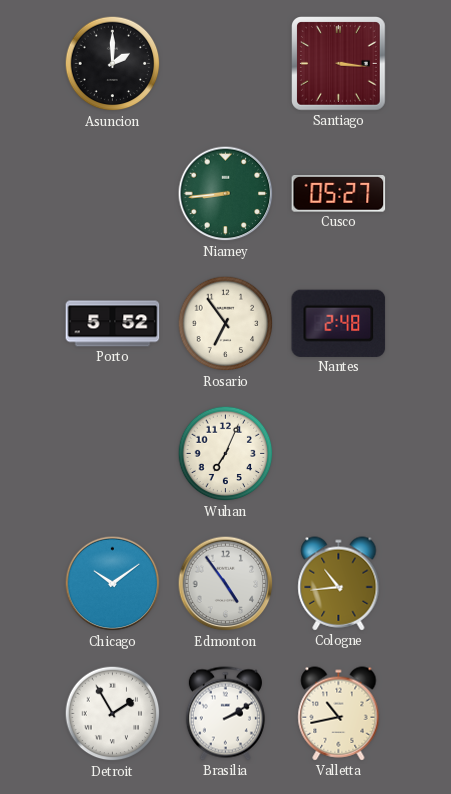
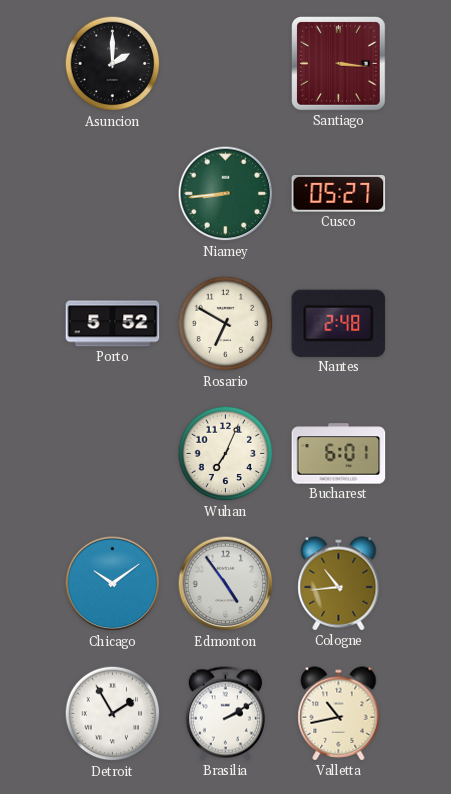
Rosario: 6:54 -> 6:50
Bucharest: none -> 6:01
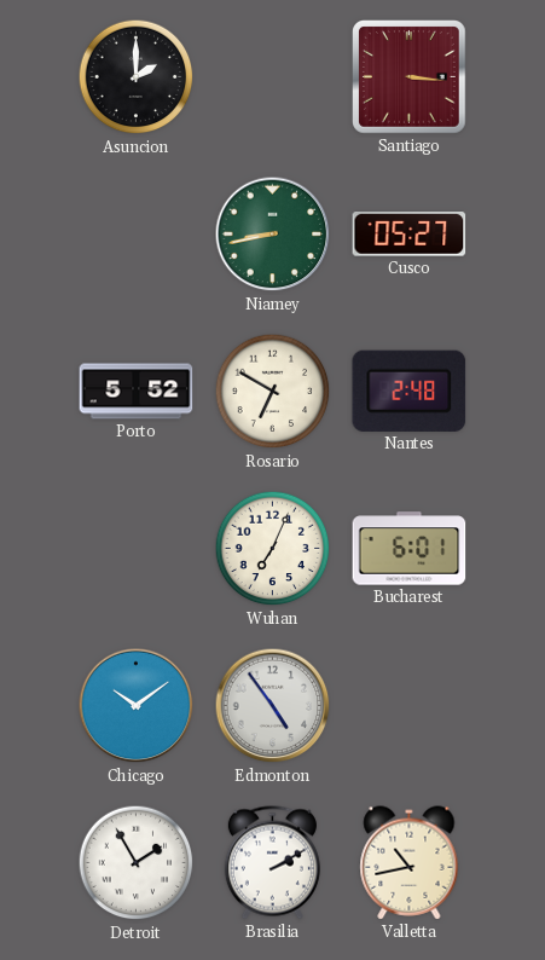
Niamey: 8:44 -> 8:43
Cologne: 10:44 -> none
